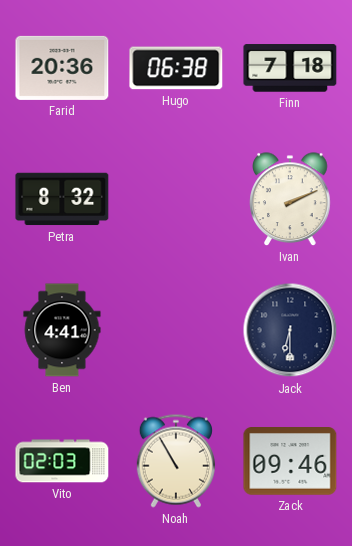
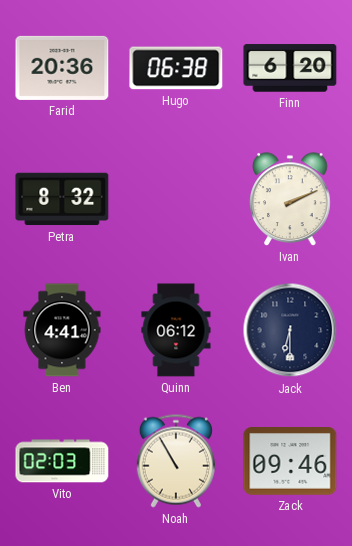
Finn: 7:18 -> 6:20
Quinn: none -> 06:12
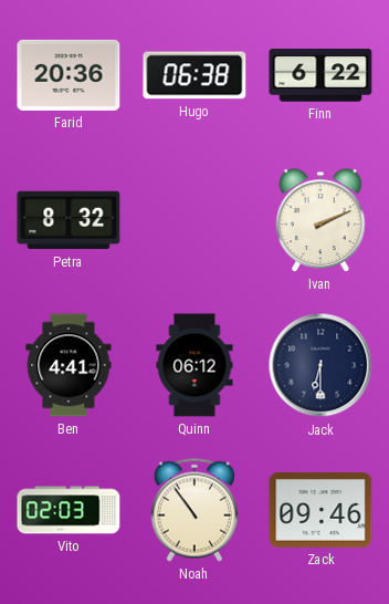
Finn: 6:20 -> 6:22
Noah: 10:55 -> 10:54
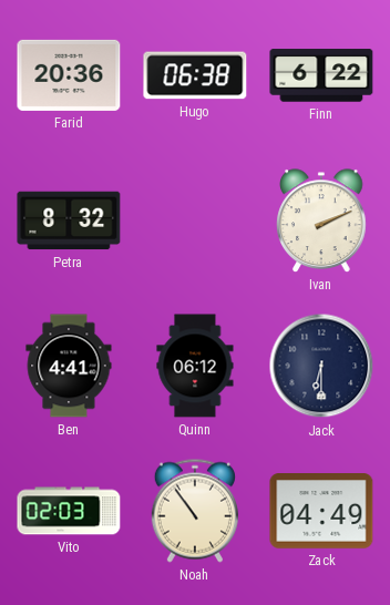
Zack: 09:46 -> 04:49
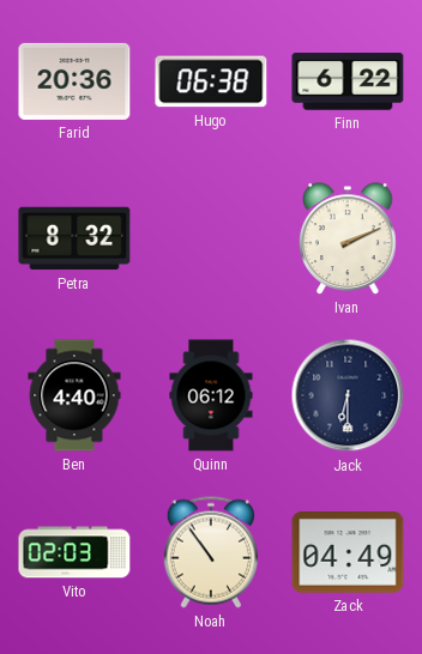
Ben: 4:41 -> 4:40
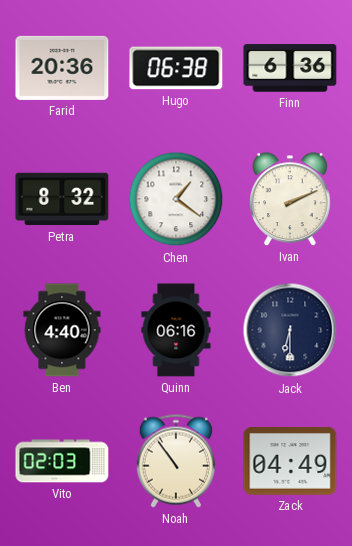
Finn: 6:22 -> 6:36
Chen: none -> 1:21
Quinn: 06:12 -> 06:16
